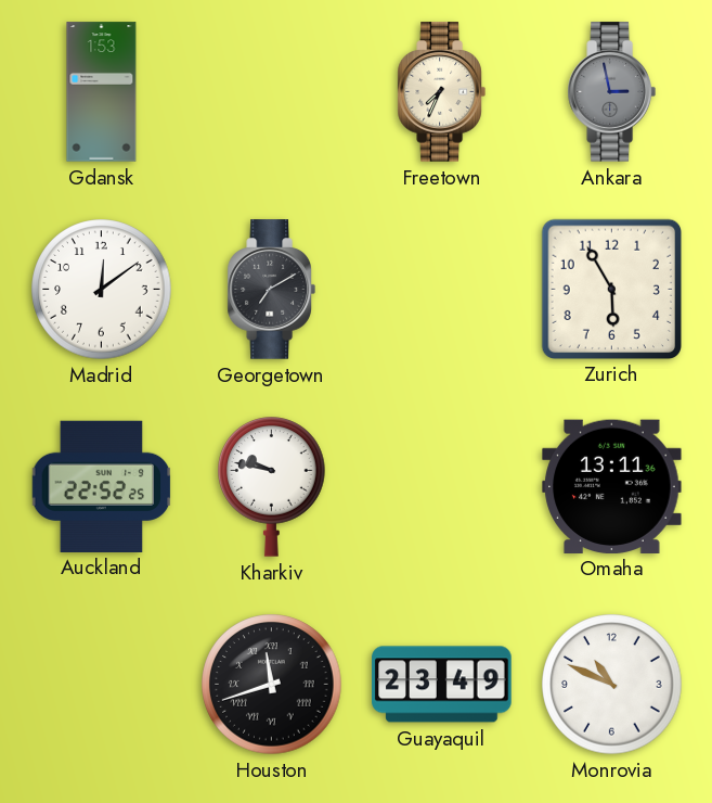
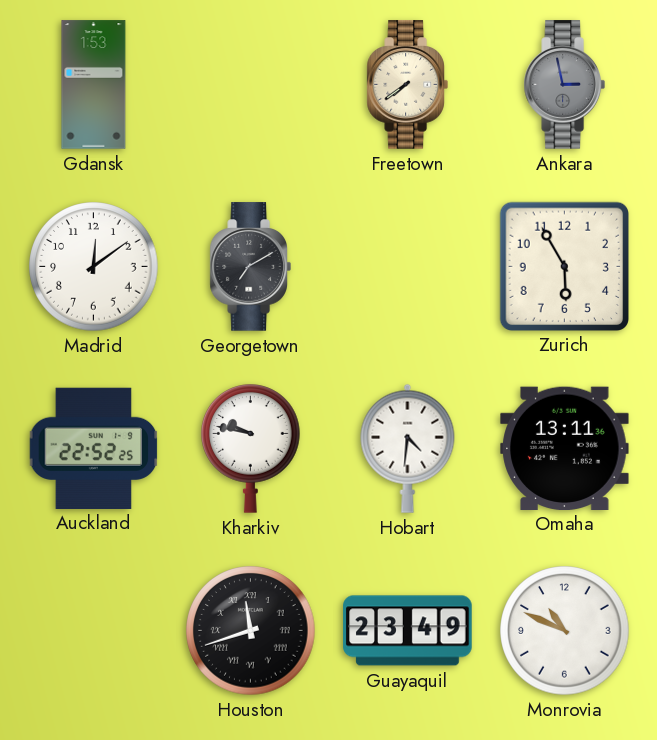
Freetown: 7:34 -> 7:39
Hobart: none -> 4:31
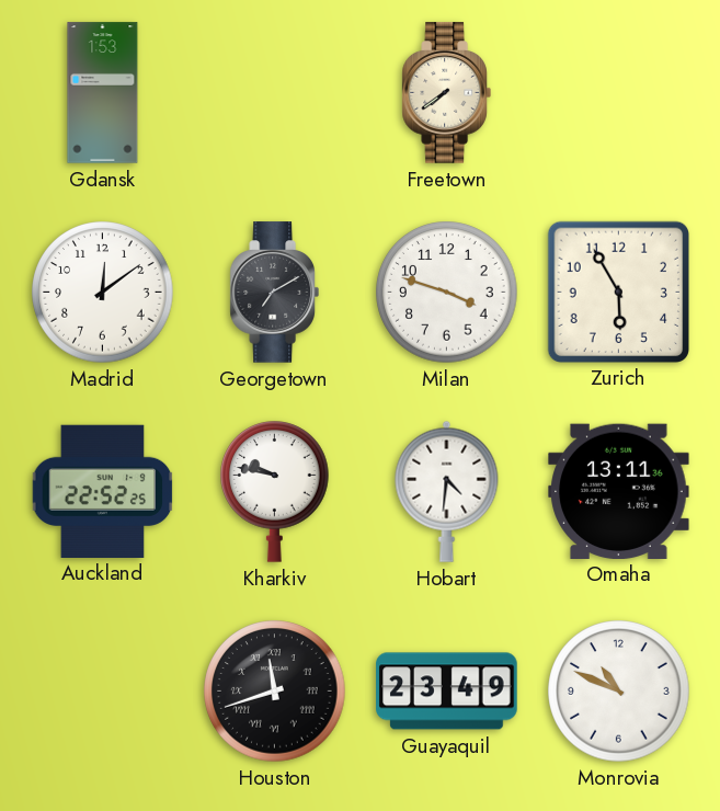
Ankara: 2:58 -> none
Milan: none -> 3:48
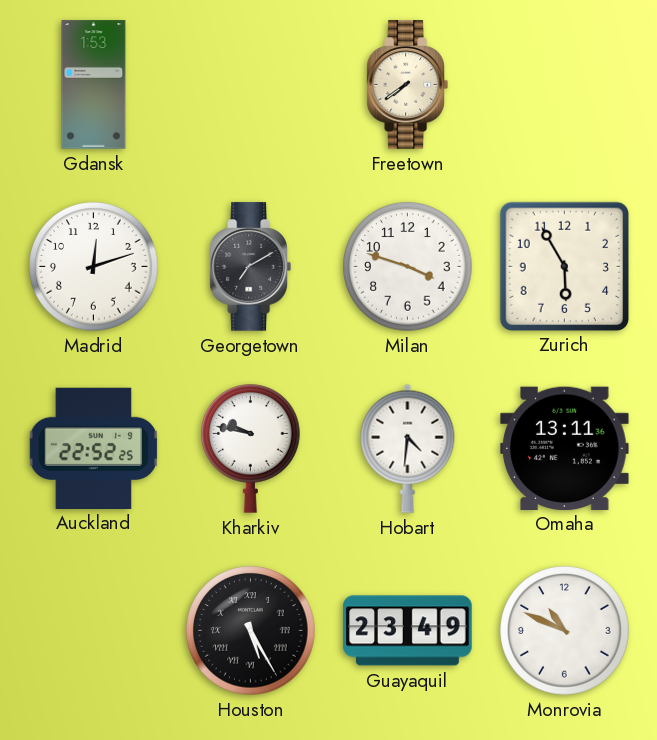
Madrid: 12:09 -> 12:12
Houston: 11:42 -> 5:25
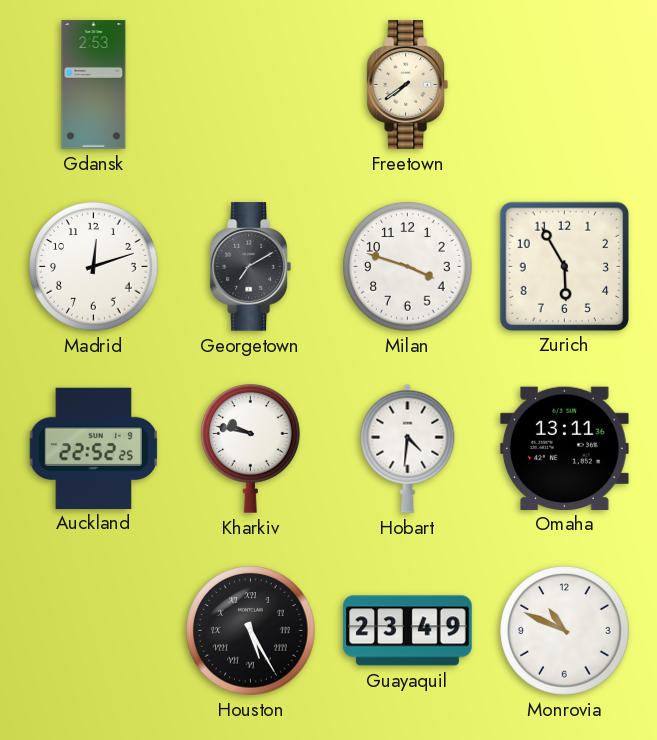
Gdansk: 1:53 -> 2:53
